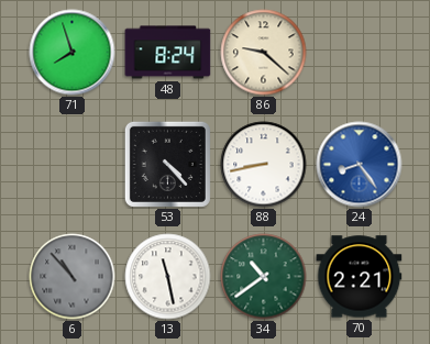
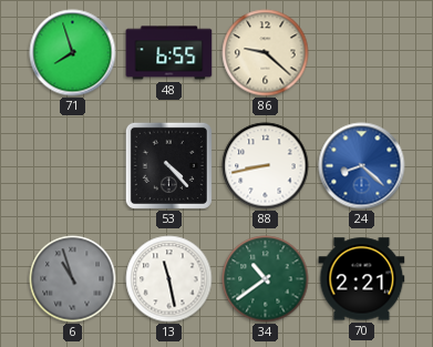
48: 8:24 -> 6:55
24: 8:24 -> 8:22
6: 10:53 -> 10:57
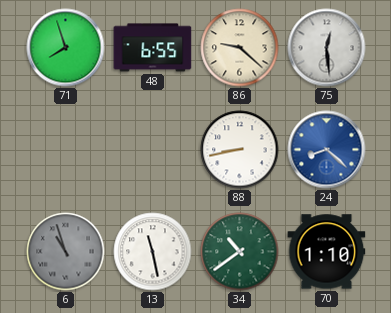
75: none -> 12:29
53: 4:23 -> none
70: 2:21 -> 1:10
